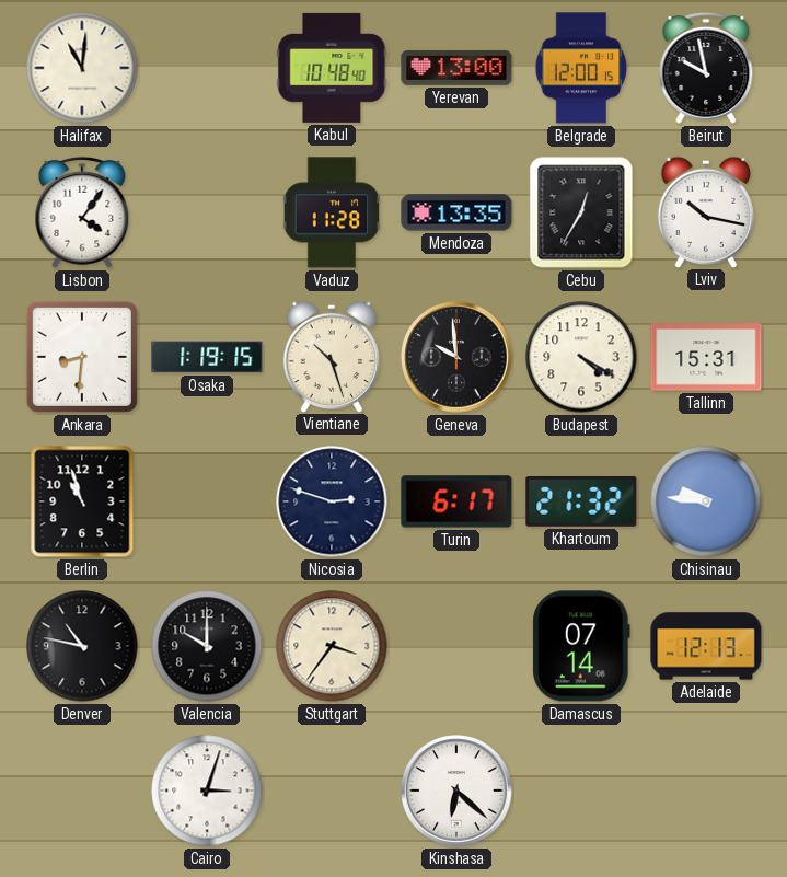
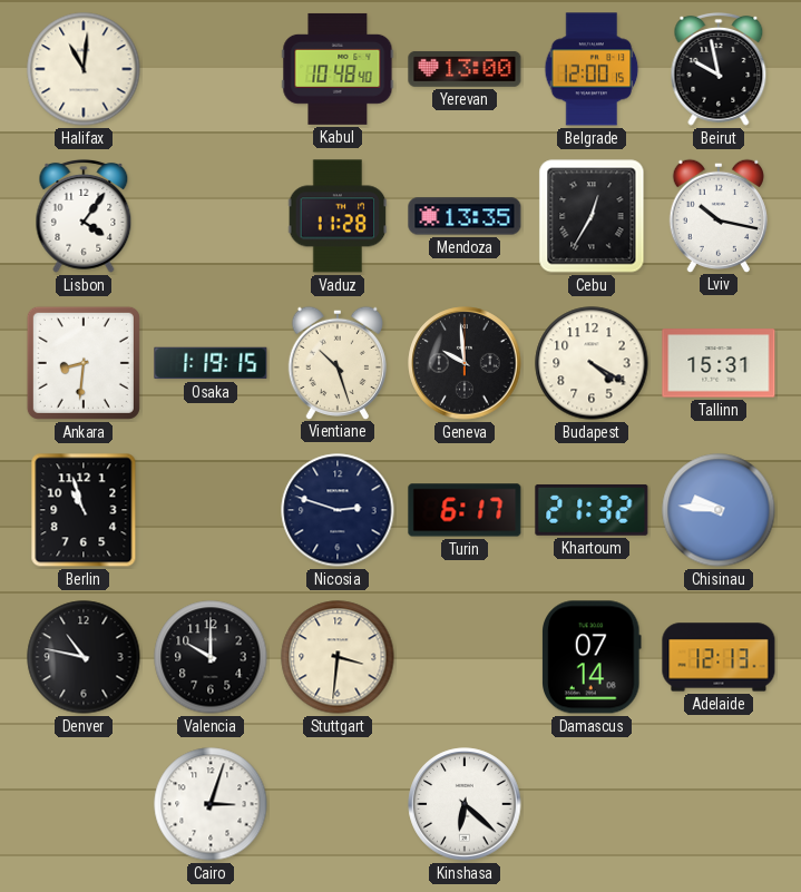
Stuttgart: 3:36 -> 3:31
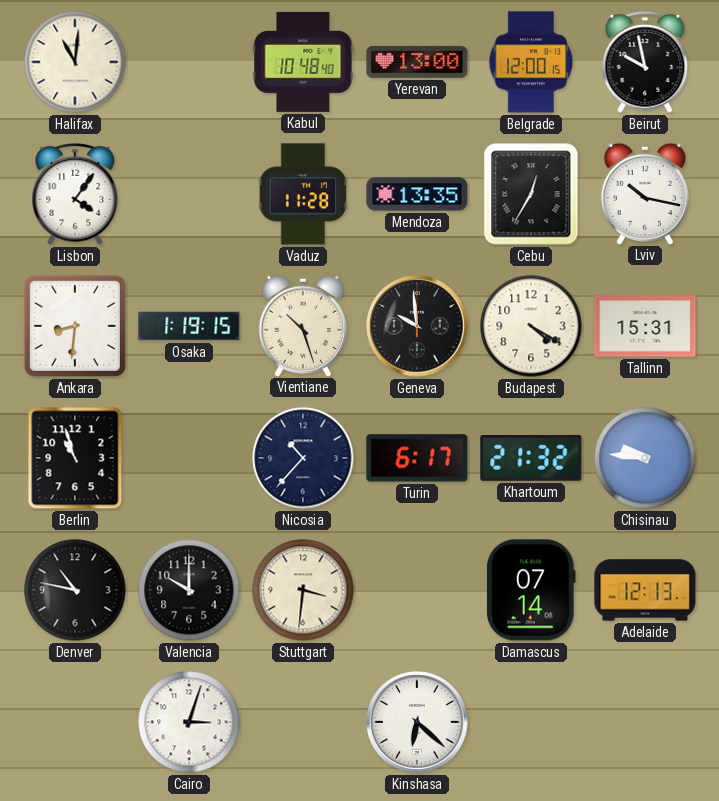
Nicosia: 2:48 -> 10:37
